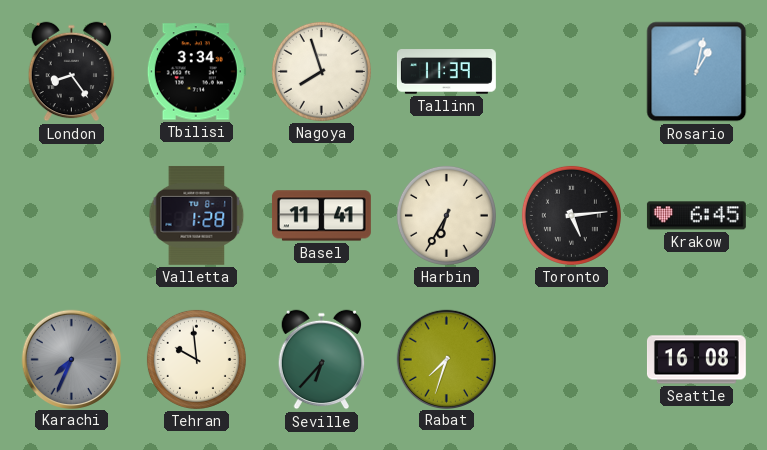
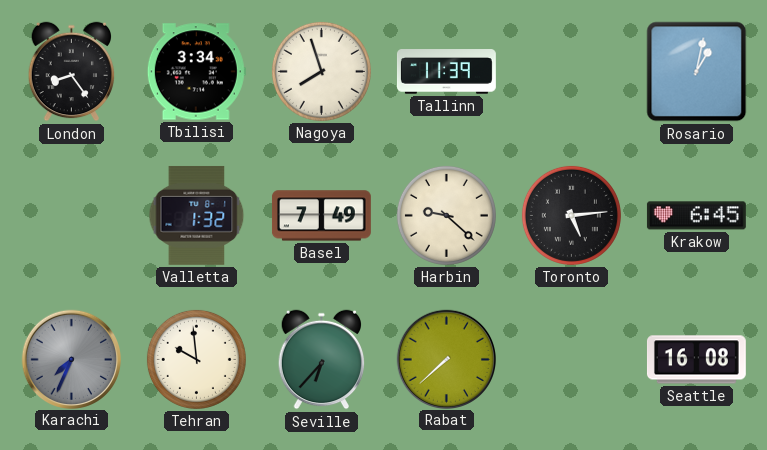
Valletta: 1:28 -> 1:32
Basel: 11:41 -> 7:49
Harbin: 6:35 -> 9:22
Rabat: 7:33 -> 7:38
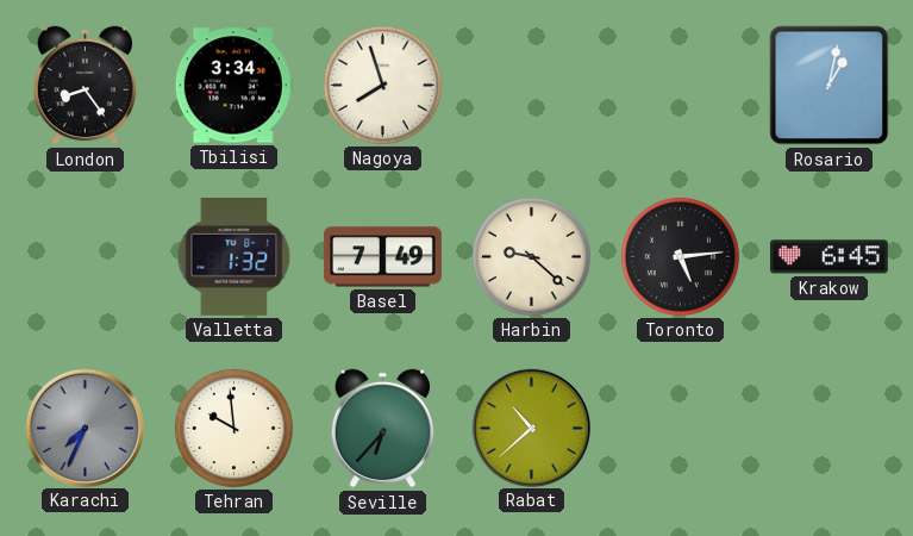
Tallinn: 11:39 -> none
Rabat: 7:38 -> 10:38
Seattle: 16:08 -> none
